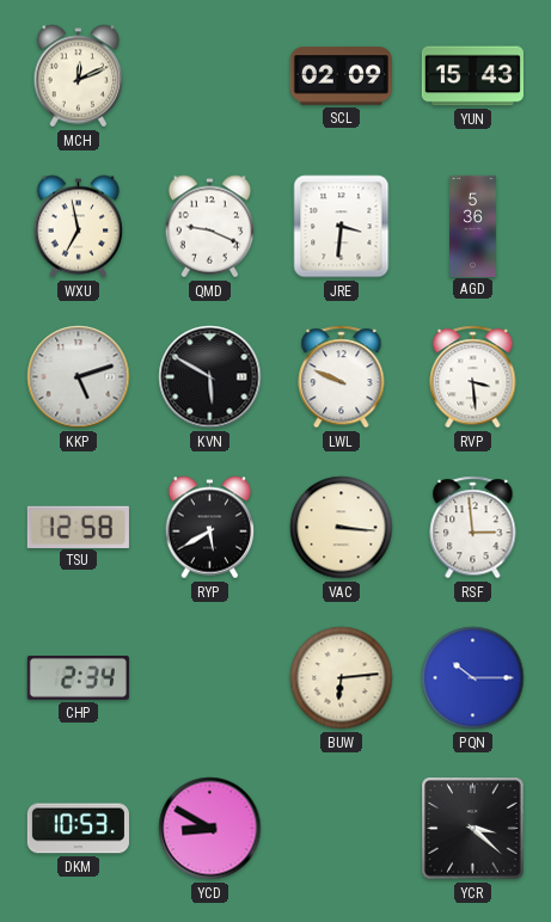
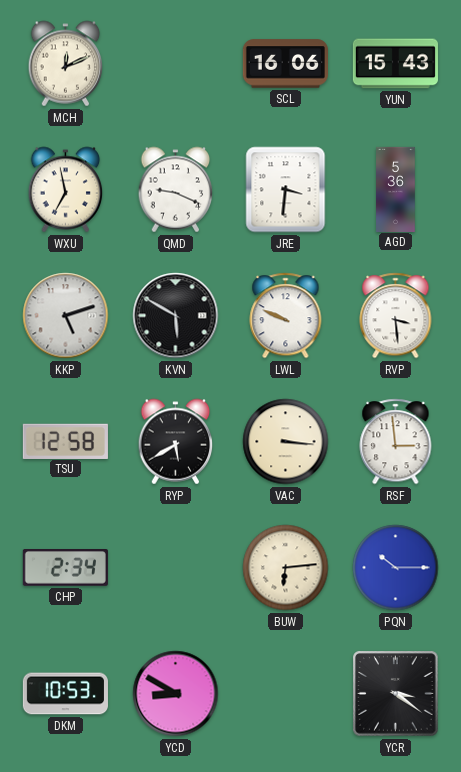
SCL: 02:09 -> 16:06
YCR: 3:22 -> 3:21
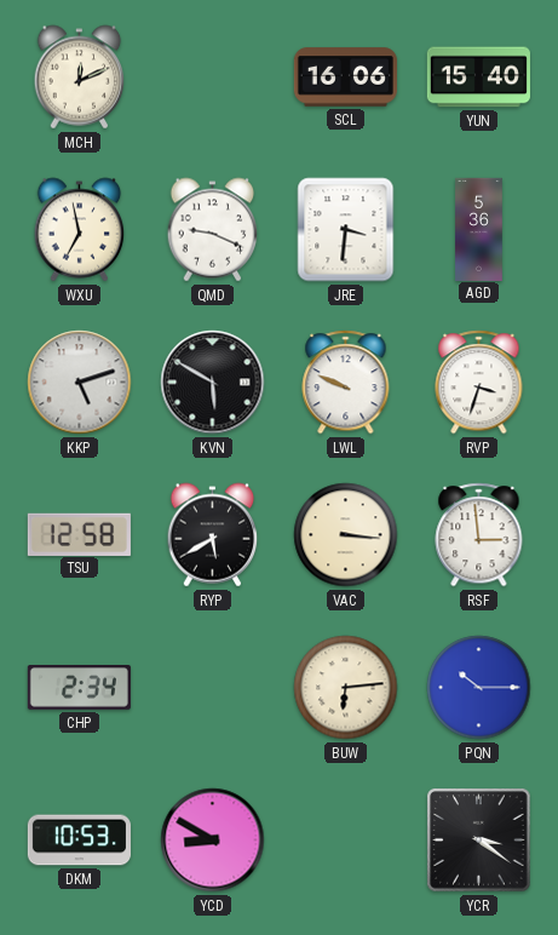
YUN: 15:43 -> 15:40
RVP: 3:29 -> 3:33
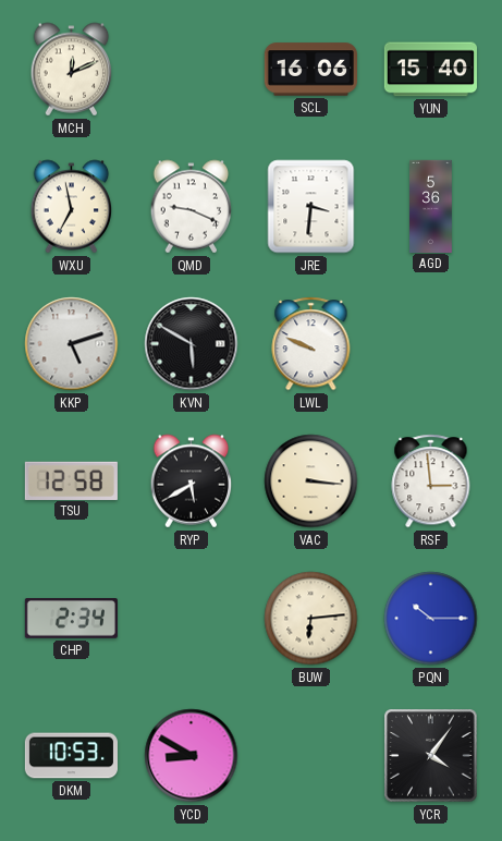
RVP: 3:33 -> none
YCR: 3:21 -> 4:06
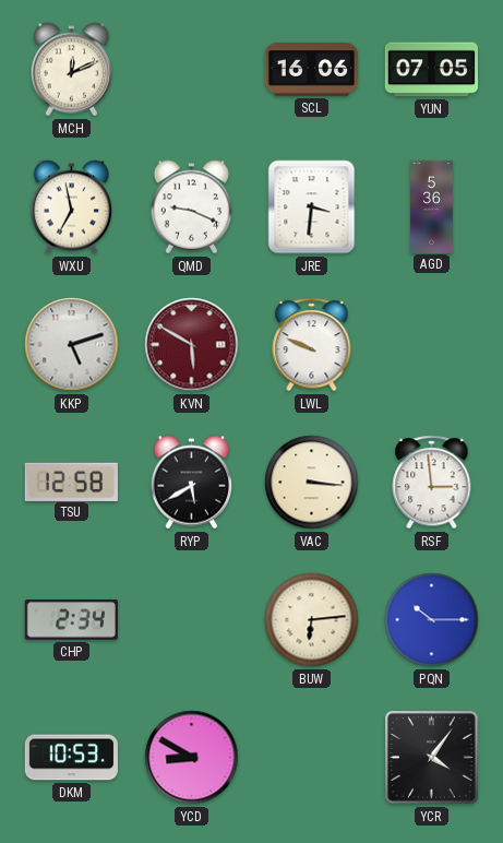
YUN: 15:40 -> 07:05
KVN dial: black -> burgundy
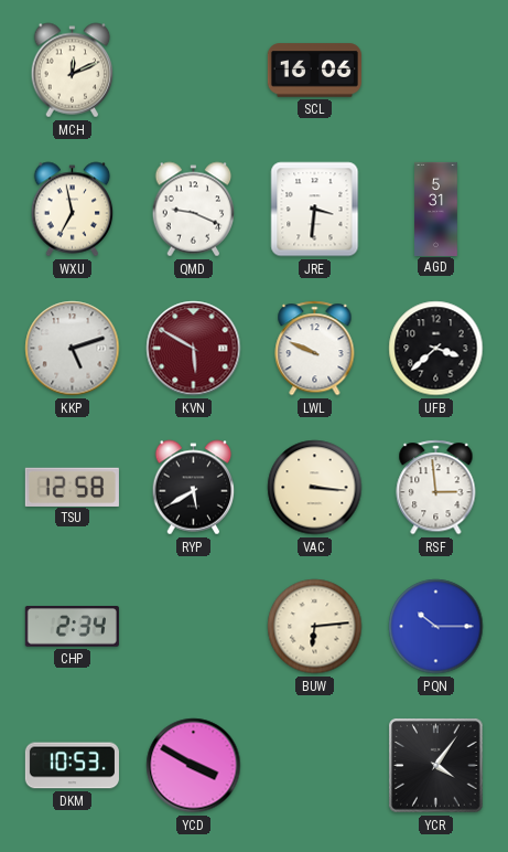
YUN: 07:05 -> none
AGD: 5:36 -> 5:31
UFB: none -> 3:38
YCD: 8:50 -> 3:50
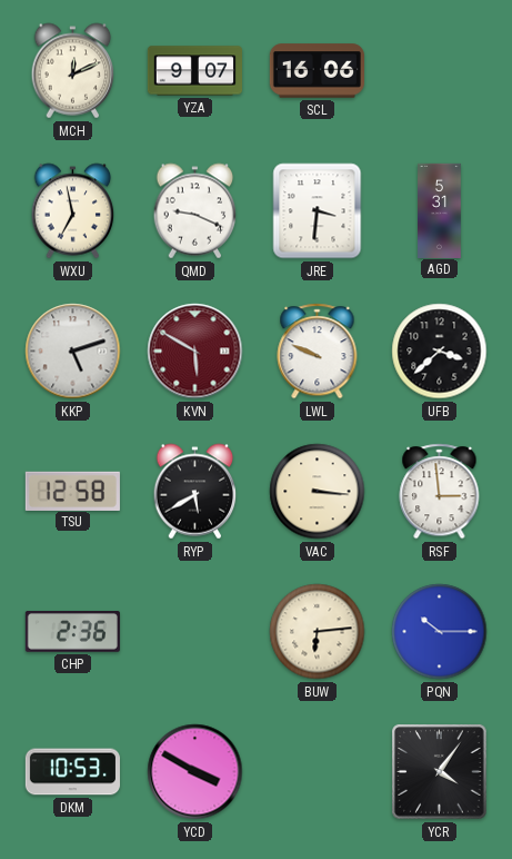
YZA: none -> 9:07
CHP: 2:34 -> 2:36
